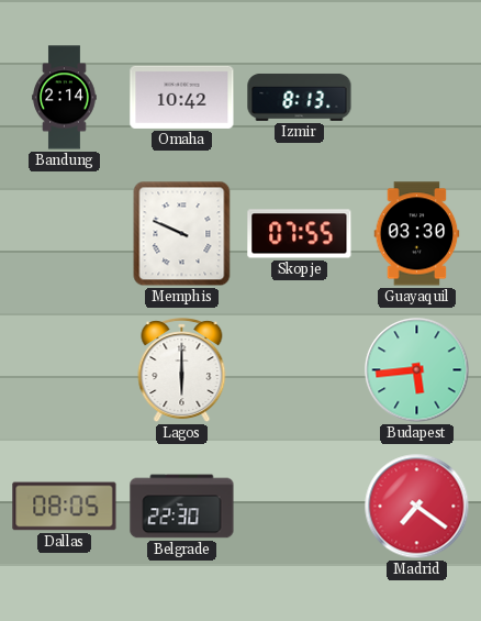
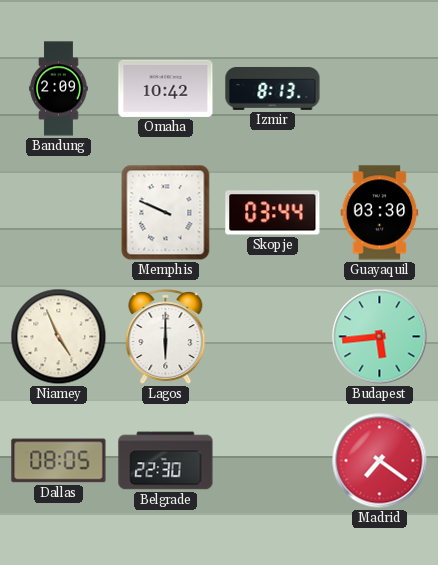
Bandung: 2:14 -> 2:09
Skopje: 07:55 -> 03:44
Niamey: none -> 4:56
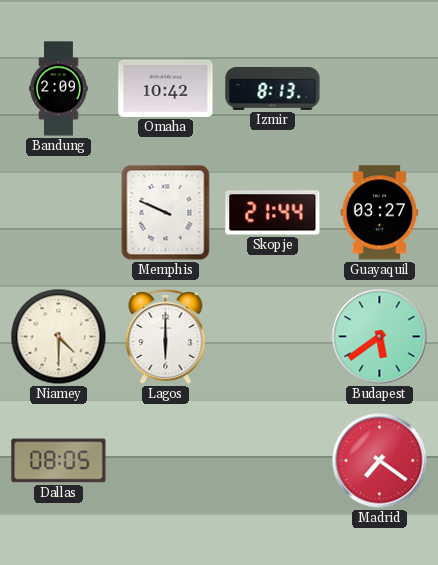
Skopje: 03:44 -> 21:44
Guayaquil: 03:30 -> 03:27
Niamey: 4:56 -> 4:30
Budapest: 5:44 -> 5:39
Belgrade: 22:30 -> none
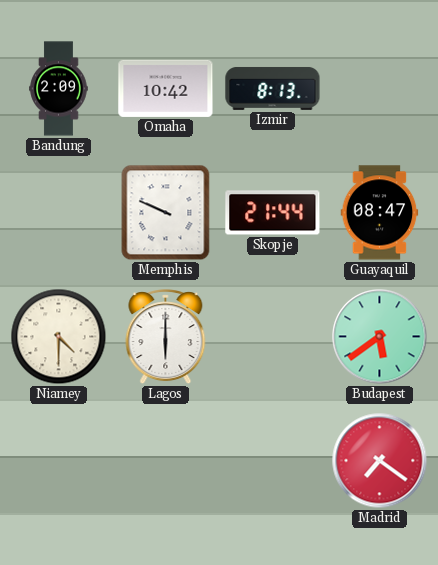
Guayaquil: 03:27 -> 08:47
Dallas: 08:05 -> none
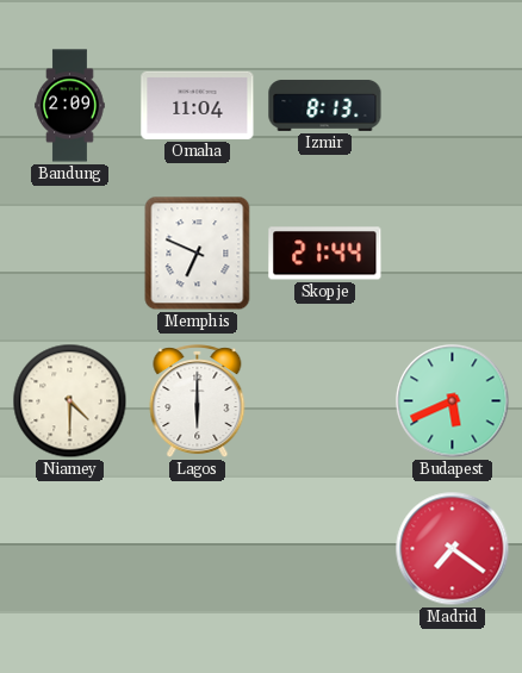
Omaha: 10:42 -> 11:04
Memphis: 9:49 -> 6:49
Guayaquil: 08:47 -> none
Budapest: 5:39 -> 5:41
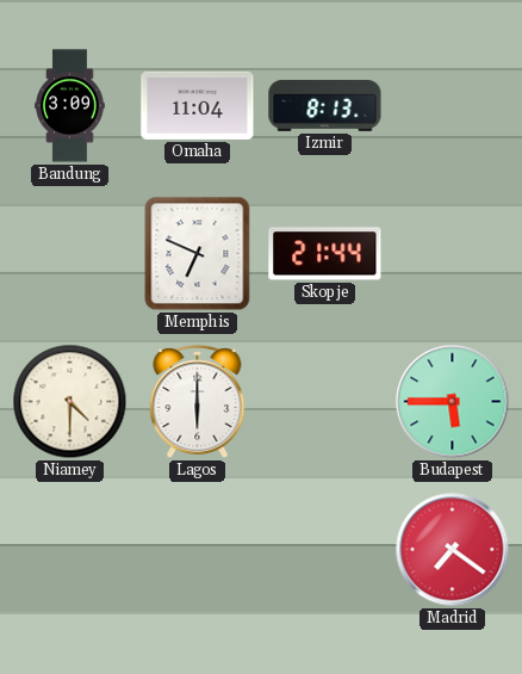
Bandung: 2:09 -> 3:09
Budapest: 5:41 -> 5:45
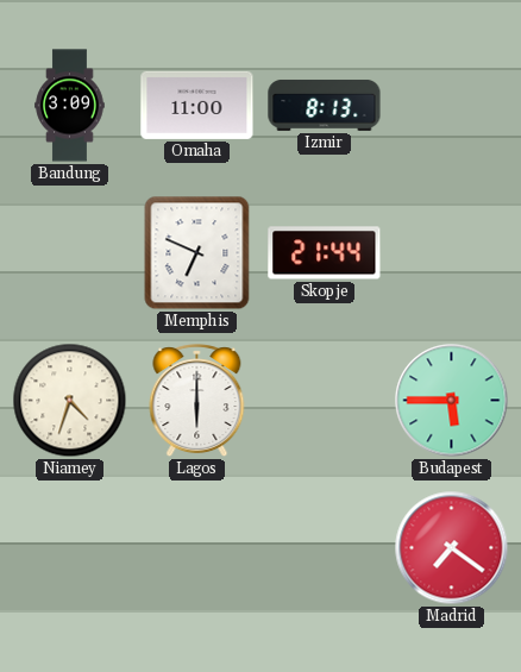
Omaha: 11:04 -> 11:00
Niamey: 4:30 -> 4:33
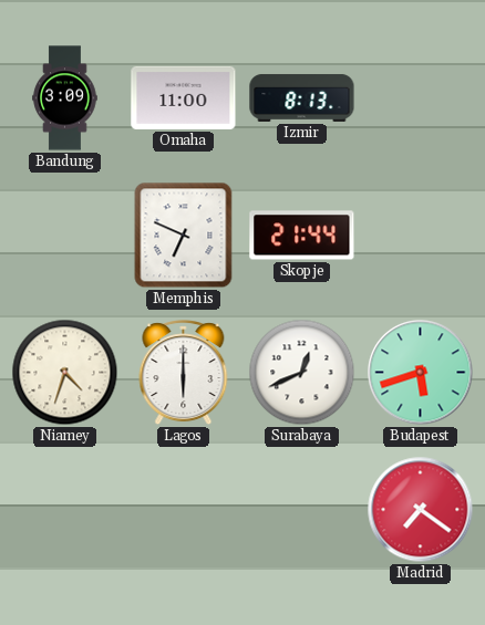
Surabaya: none -> 12:41
Budapest: 5:45 -> 5:42
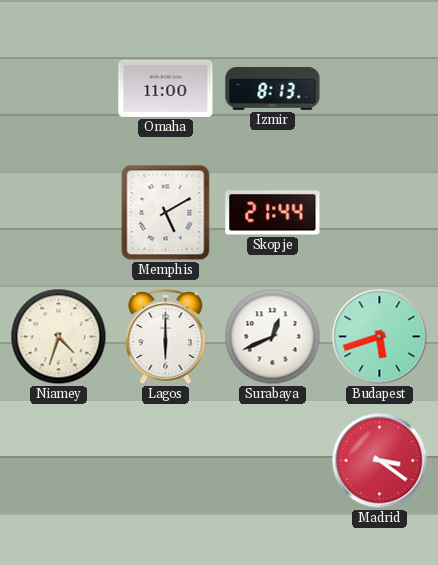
Bandung: 3:09 -> none
Memphis: 6:49 -> 5:10
Madrid: 7:21 -> 3:21
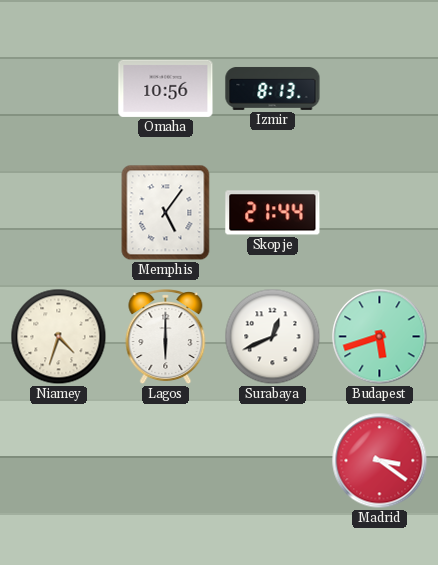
Omaha: 11:00 -> 10:56
Memphis: 5:10 -> 5:06
